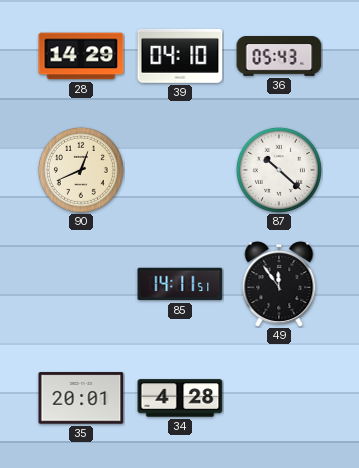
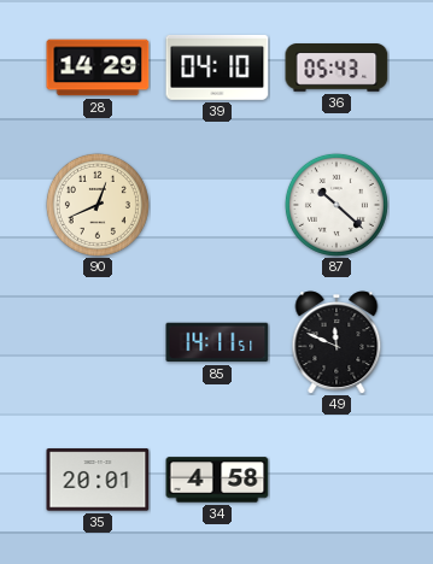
49: 11:54 -> 11:49
34: 4:28 -> 4:58
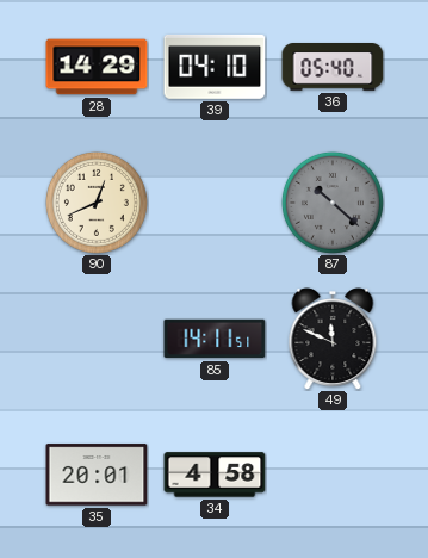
36: 05:43 -> 05:40
87 dial: white -> grey
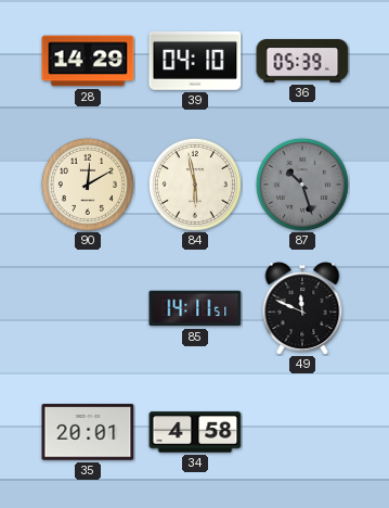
36: 05:40 -> 05:39
90: 12:41 -> 12:10
84: none -> 5:58
87: 10:22 -> 10:27
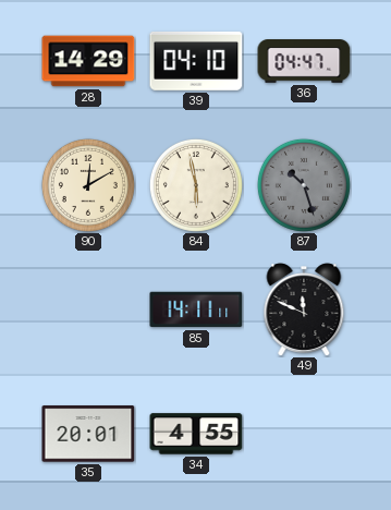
36: 05:39 -> 04:47
85: 14:11:51 -> 14:11:11
34: 4:58 -> 4:55
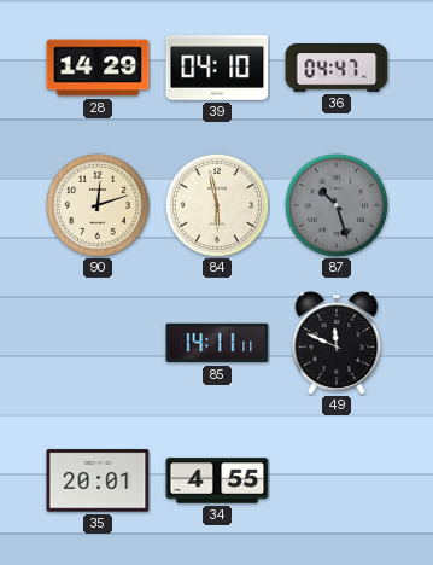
90: 12:10 -> 12:12
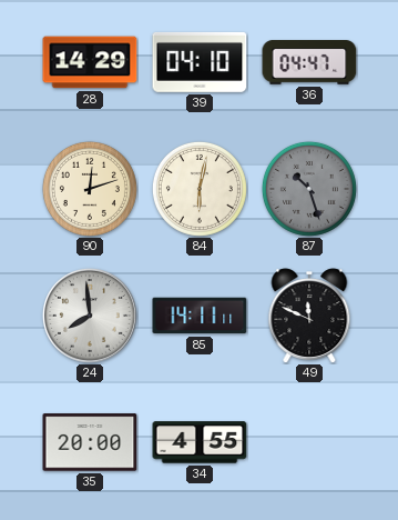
84: 5:58 -> 6:02
24: none -> 7:59
35: 20:01 -> 20:00
